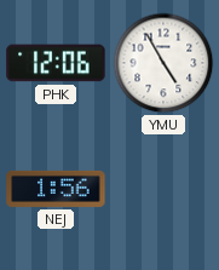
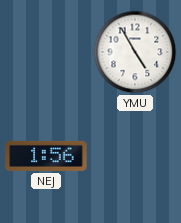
PHK: 12:06 -> none
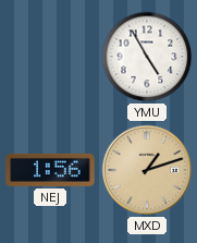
MXD: none -> 1:12
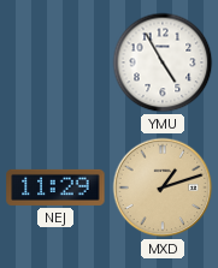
NEJ: 1:56 -> 11:29
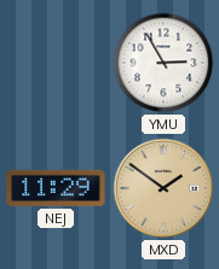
YMU: 4:55 -> 2:55
MXD: 1:12 -> 1:51
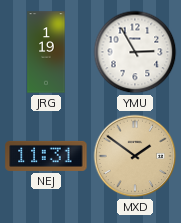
JRG: none -> 1:19
NEJ: 11:29 -> 11:31
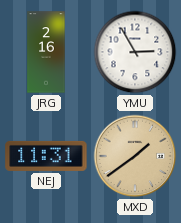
JRG: 1:19 -> 2:16
MXD: 1:51 -> 1:39
